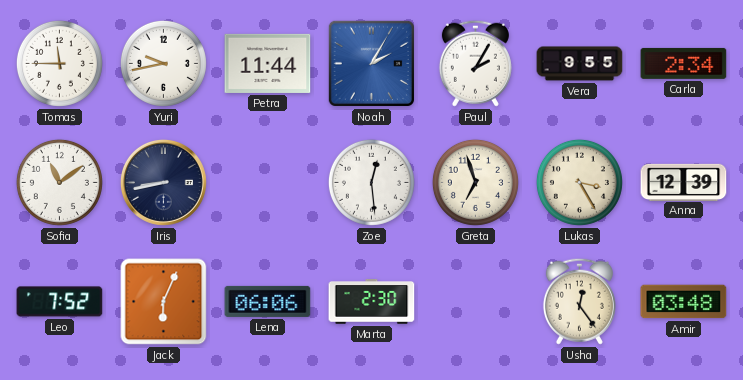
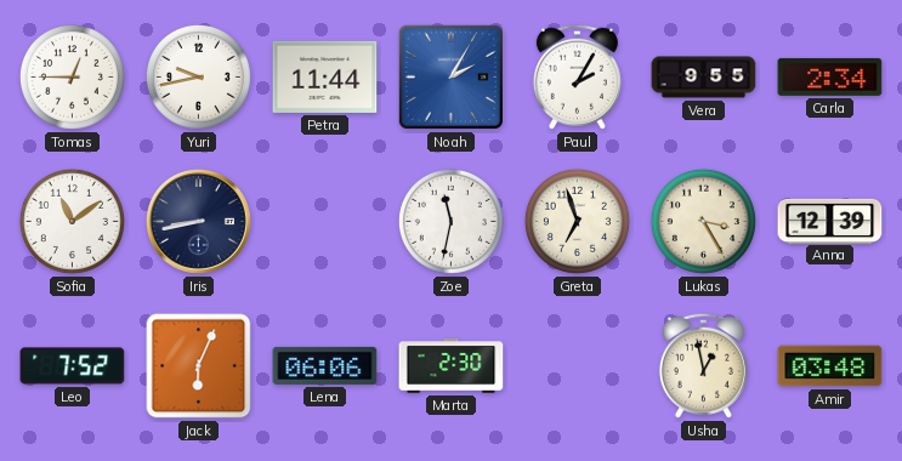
Tomas: 11:45 -> 12:45
Zoe: 12:29 -> 11:32
Usha: 12:24 -> 12:58
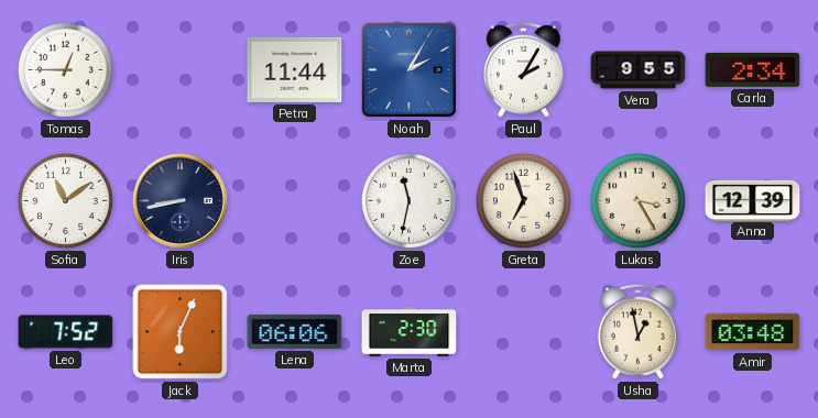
Yuri: 9:43 -> none
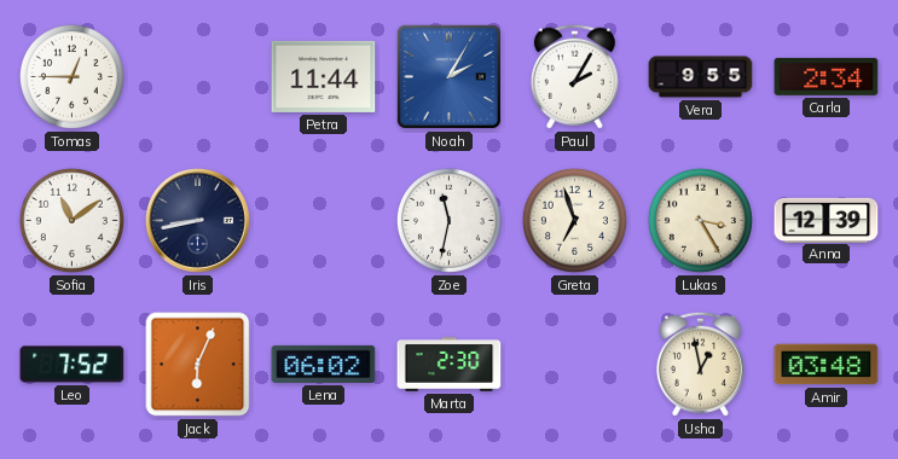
Lena: 06:06 -> 06:02
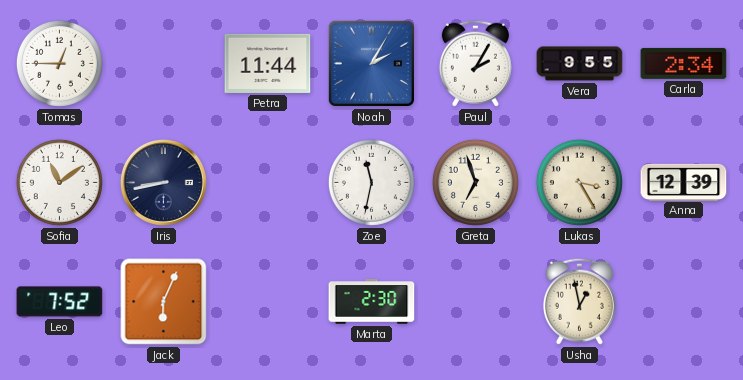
Lena: 06:02 -> none
Amir: 03:48 -> none
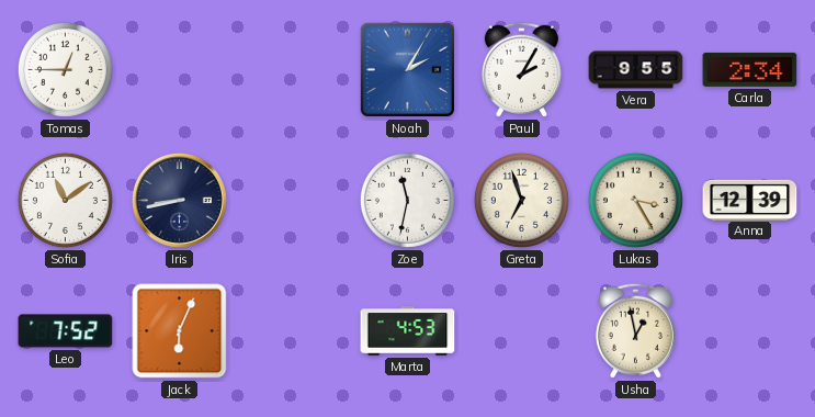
Petra: 11:44 -> none
Marta: 2:30 -> 4:53
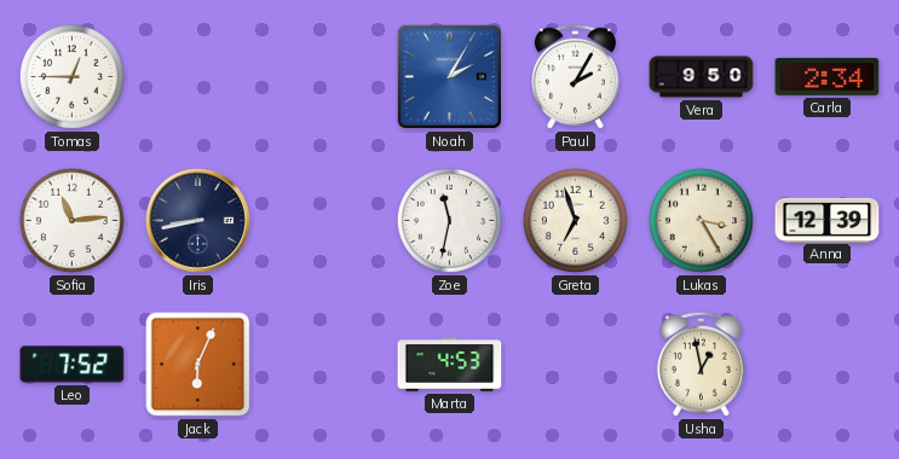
Vera: 9:55 -> 9:50
Sofia: 11:09 -> 11:14
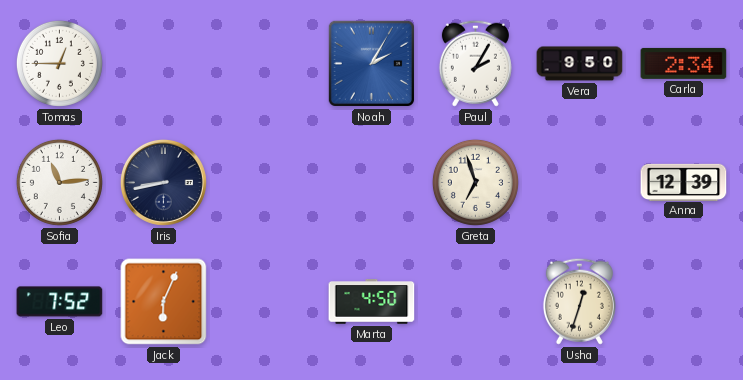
Zoe: 11:32 -> none
Lukas: 3:25 -> none
Marta: 4:53 -> 4:50
Usha: 12:58 -> 12:33
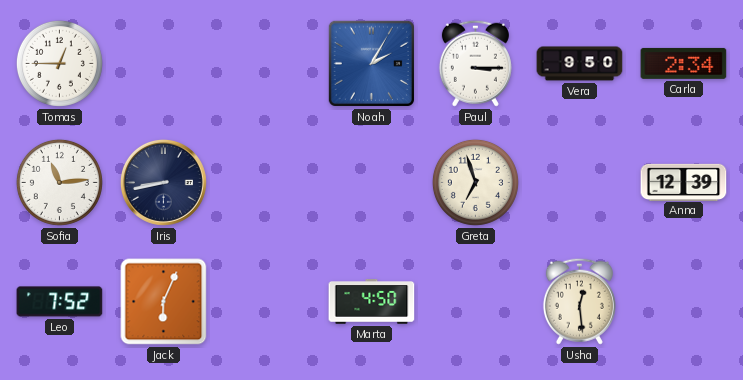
Paul: 2:05 -> 3:15
Usha: 12:33 -> 12:29
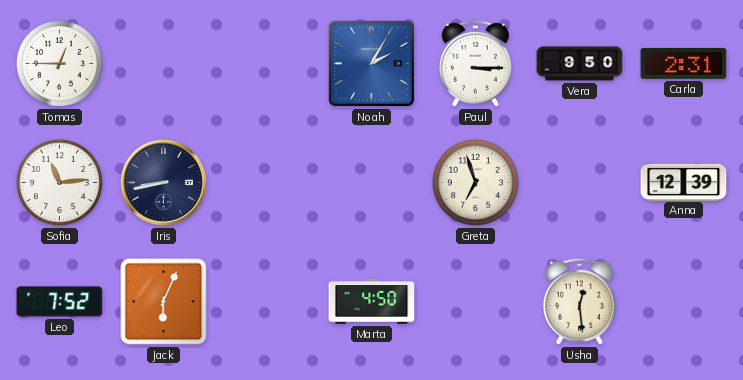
Carla: 2:34 -> 2:31
